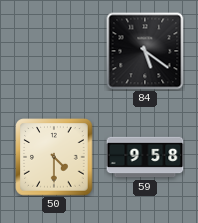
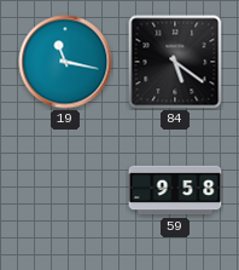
19: none -> 11:17
50: 4:30 -> none
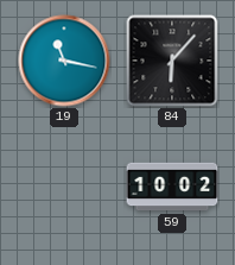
84: 5:21 -> 6:07
59: 9:58 -> 10:02
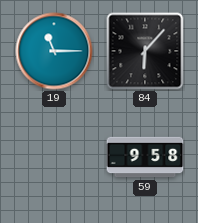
19: 11:17 -> 11:15
59: 10:02 -> 9:58
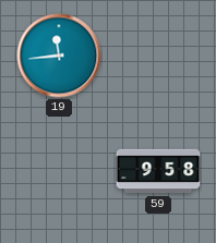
19: 11:15 -> 11:44
84: 6:07 -> none
